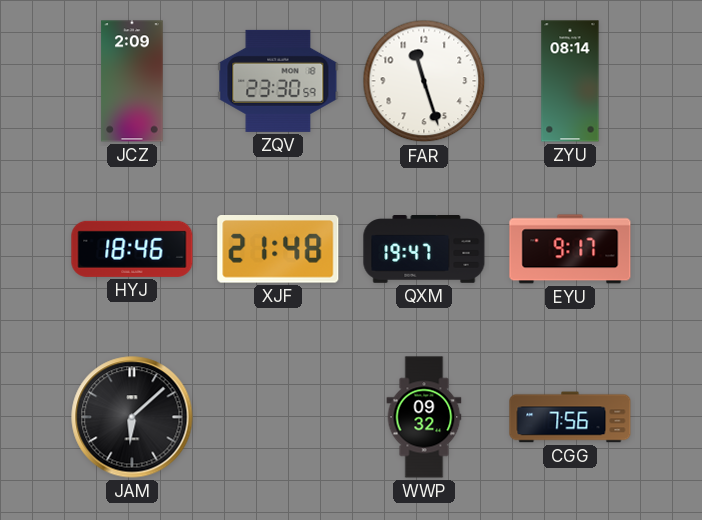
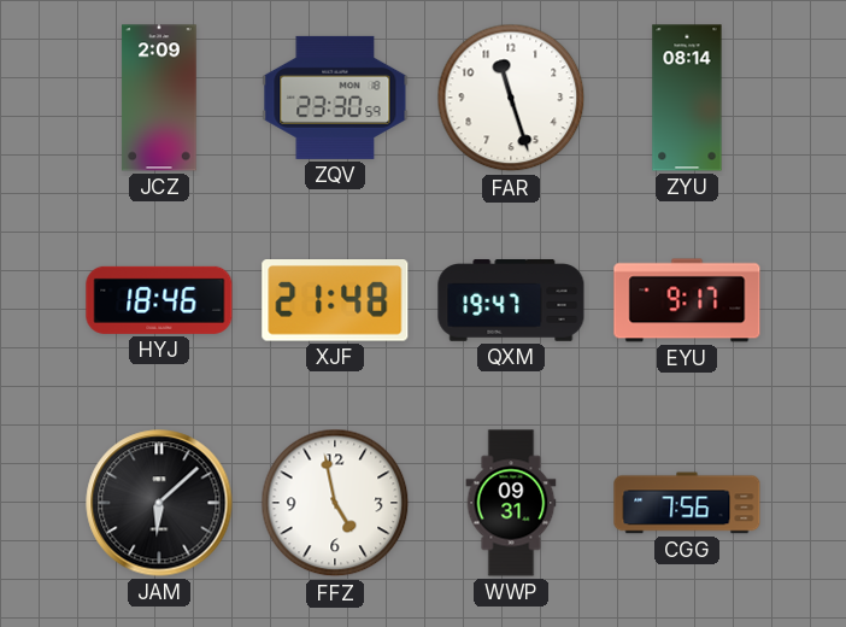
FFZ: none -> 4:58
WWP: 09:32 -> 09:31
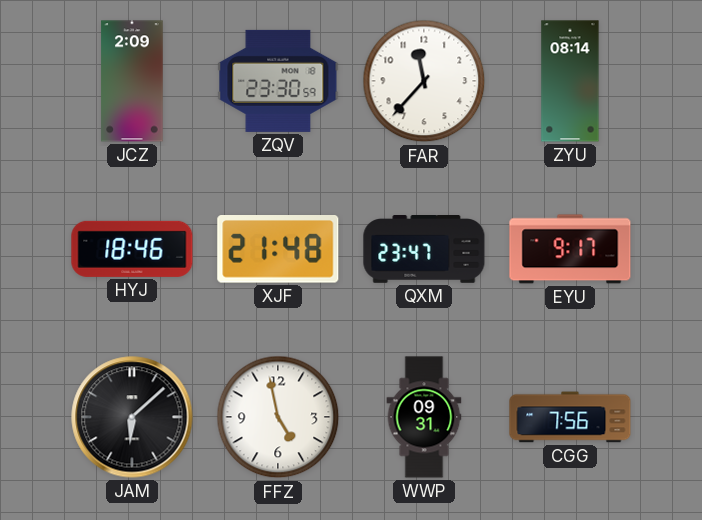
FAR: 11:27 -> 11:37
QXM: 19:47 -> 23:47
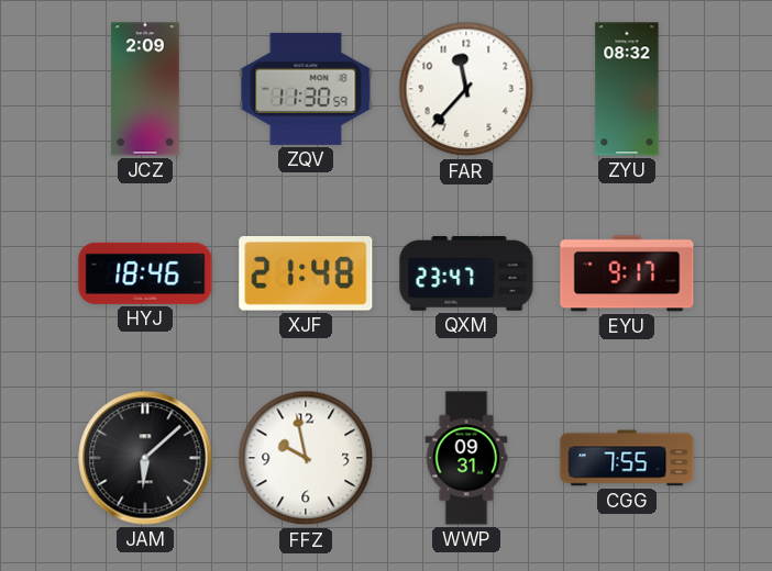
ZQV: 23:30 -> 11:30
ZYU: 08:14 -> 08:32
FFZ: 4:58 -> 9:58
CGG: 7:56 -> 7:55
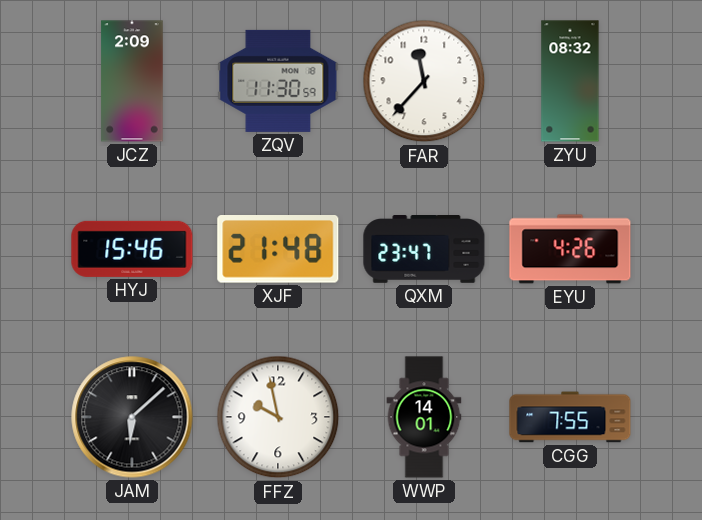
HYJ: 18:46 -> 15:46
EYU: 9:17 -> 4:26
WWP: 09:31 -> 14:01
